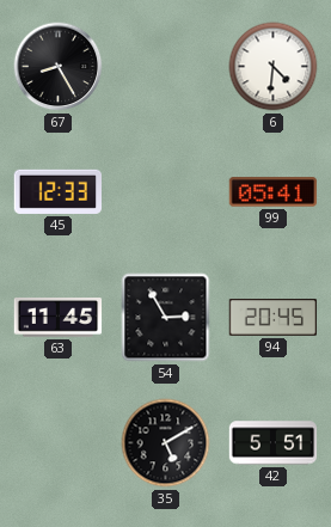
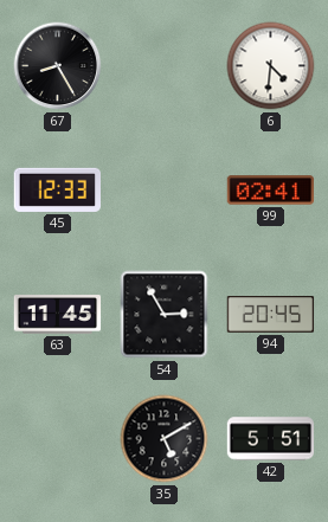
99: 05:41 -> 02:41
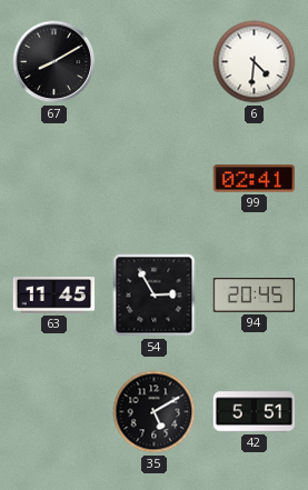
67: 8:25 -> 8:10
45: 12:33 -> none
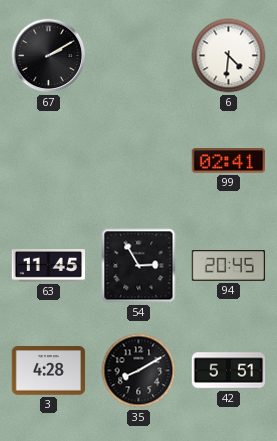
67: 8:10 -> 2:10
3: none -> 4:28
35: 5:10 -> 8:10
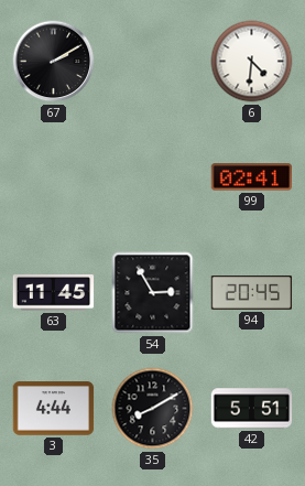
3: 4:28 -> 4:44
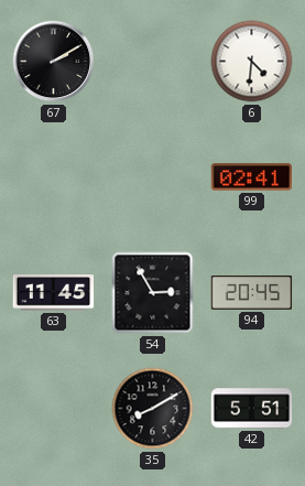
3: 4:44 -> none
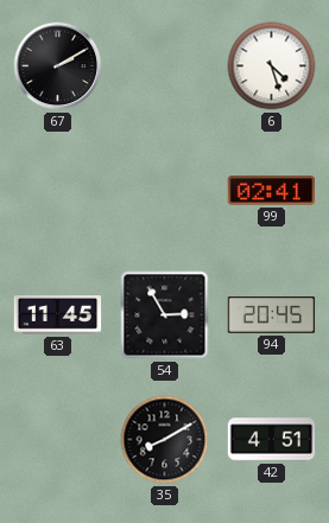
6: 4:31 -> 4:27
42: 5:51 -> 4:51
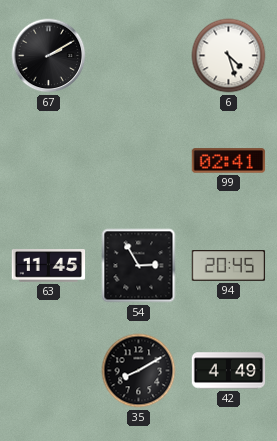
42: 4:51 -> 4:49
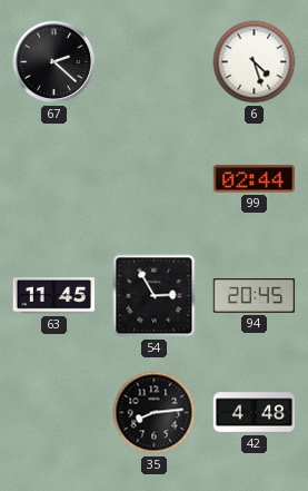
67: 2:10 -> 2:22
99: 02:41 -> 02:44
35: 8:10 -> 8:14
42: 4:49 -> 4:48
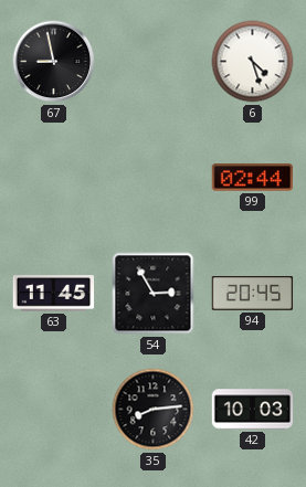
67: 2:22 -> 8:58
42: 4:48 -> 10:03
